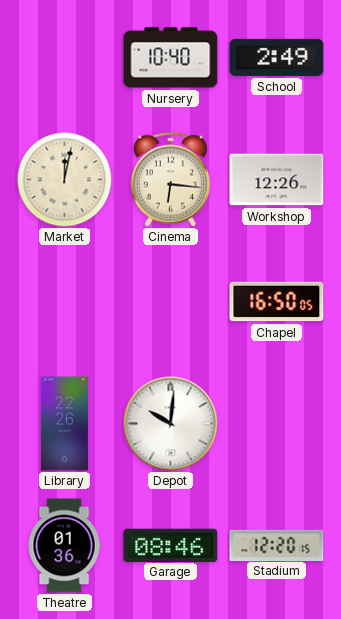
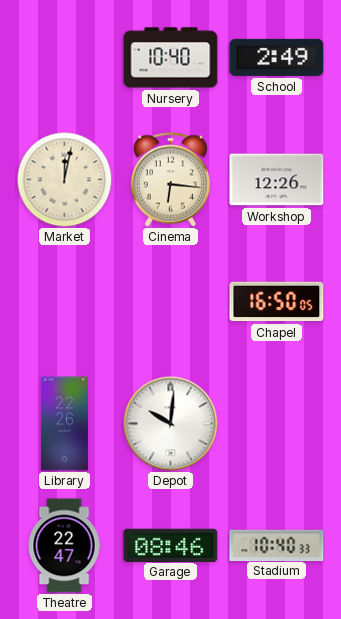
Theatre: 01:36 -> 22:47
Stadium: 12:20 -> 10:40
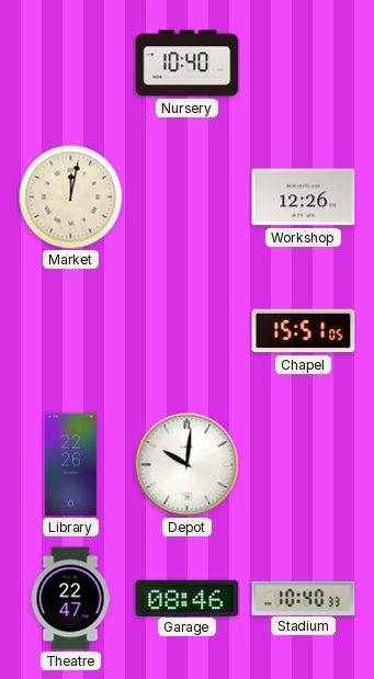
School: 2:49 -> none
Cinema: 6:16 -> none
Chapel: 16:50 -> 15:51
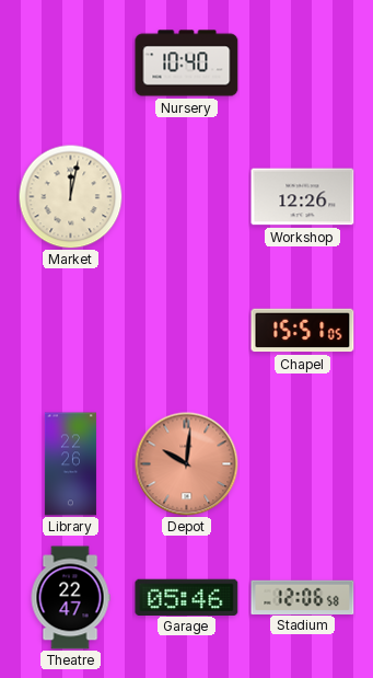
Depot dial: white -> salmon
Garage: 08:46 -> 05:46
Stadium: 10:40 -> 12:06
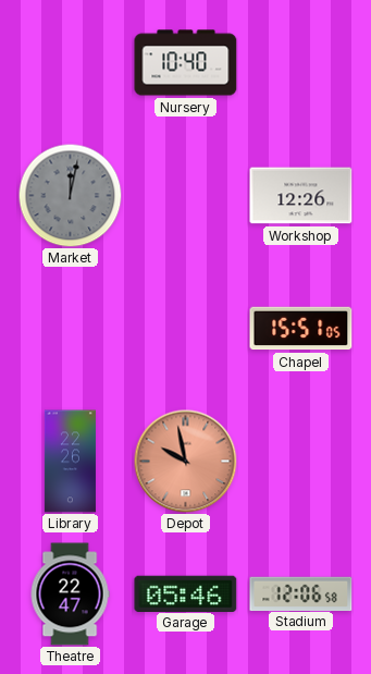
Market dial: cream -> grey
Depot: 10:01 -> 9:58
